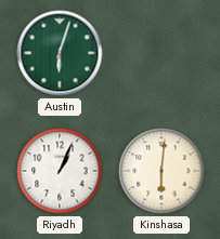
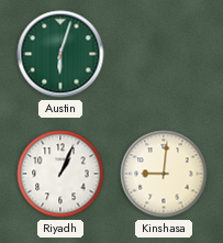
Kinshasa: 6:01 -> 9:01
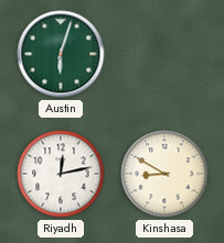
Riyadh: 1:04 -> 12:13
Kinshasa: 9:01 -> 8:50
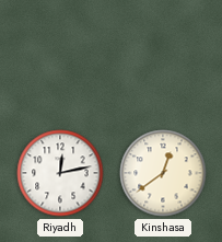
Austin: 6:03 -> none
Kinshasa: 8:50 -> 12:39
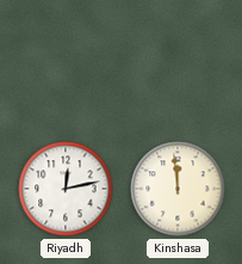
Kinshasa: 12:39 -> 11:59
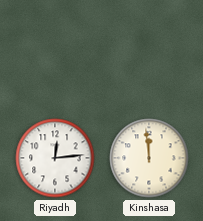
Riyadh: 12:13 -> 12:14
